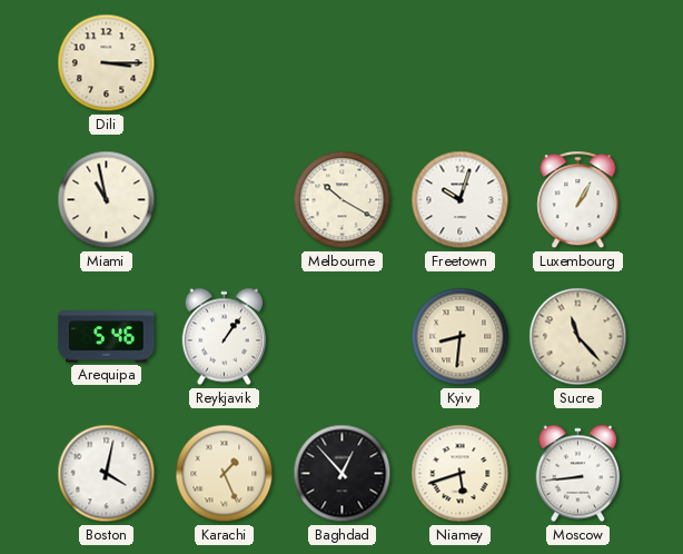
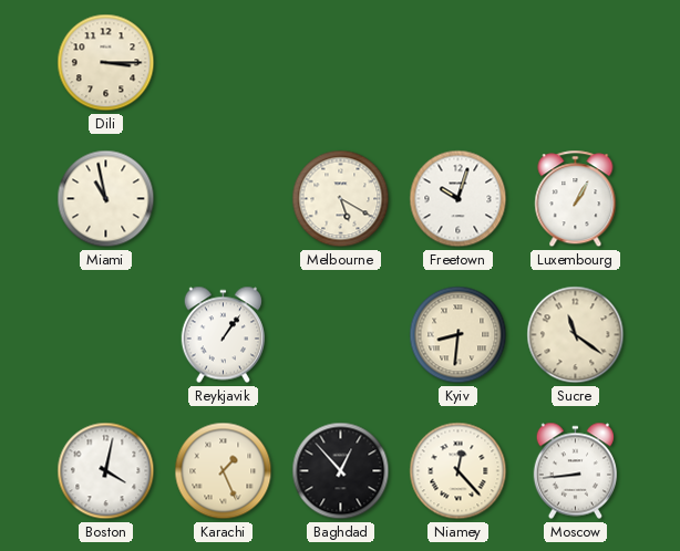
Melbourne: 10:20 -> 5:20
Arequipa: 5:46 -> none
Sucre: 11:23 -> 11:21
Niamey: 5:42 -> 12:23
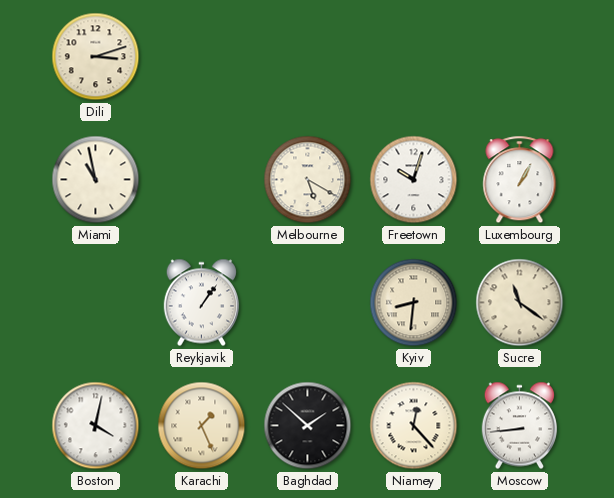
Dili: 3:15 -> 3:12
Baghdad: 12:53 -> 1:52
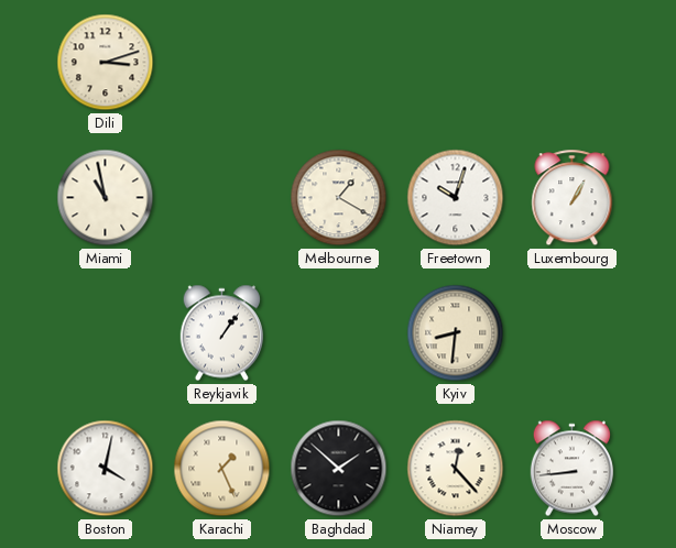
Melbourne: 5:20 -> 1:20
Sucre: 11:21 -> none
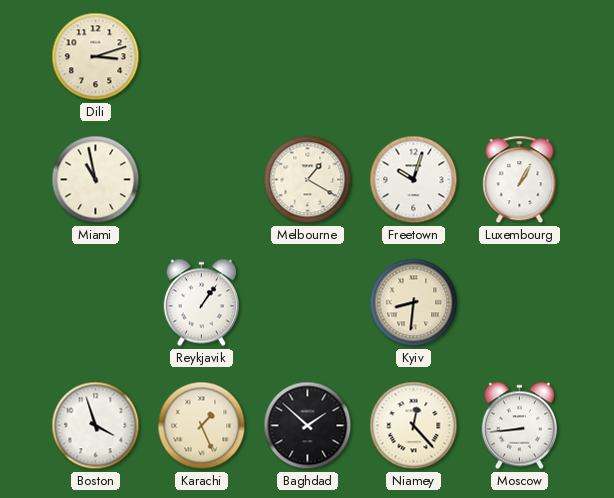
Boston: 4:02 -> 3:57
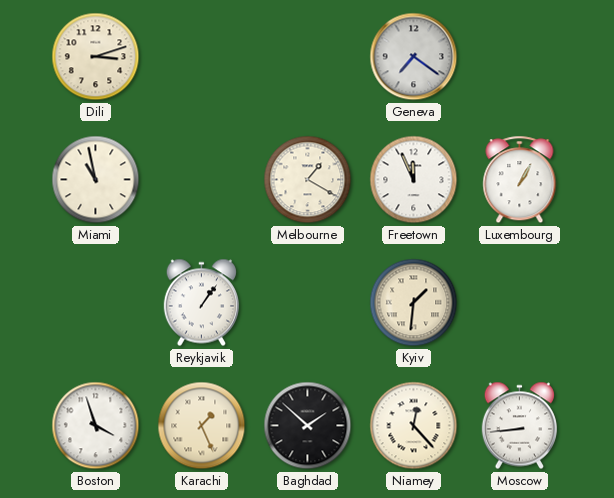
Geneva: none -> 7:21
Freetown: 10:03 -> 11:56
Kyiv: 8:31 -> 1:31
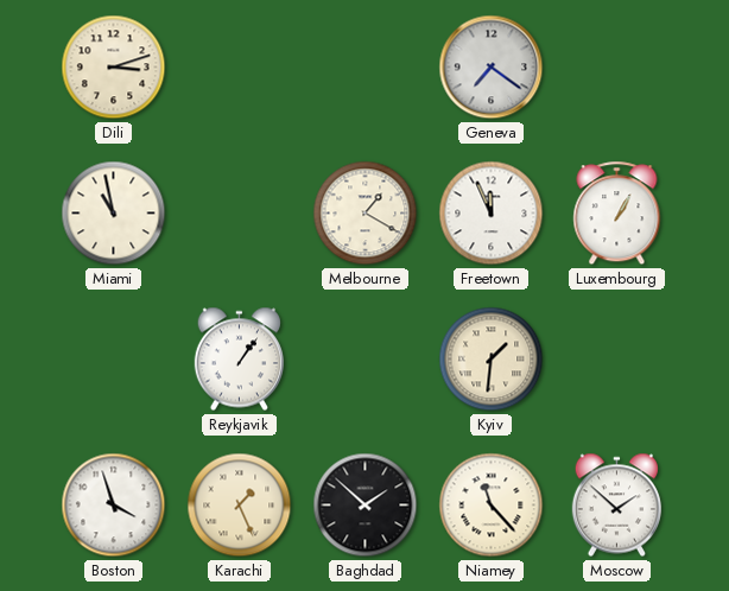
Niamey: 12:23 -> 11:23
Moscow: 8:44 -> 1:52
